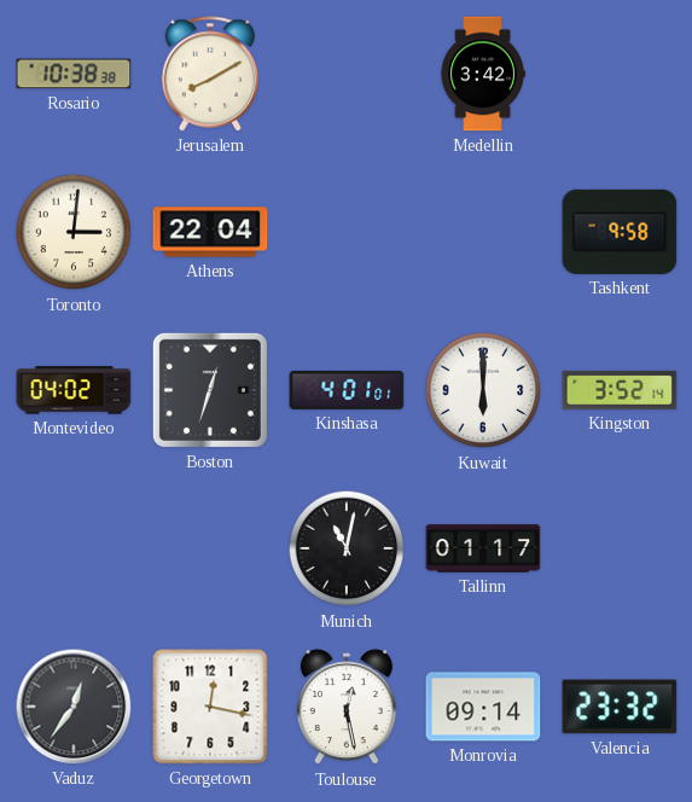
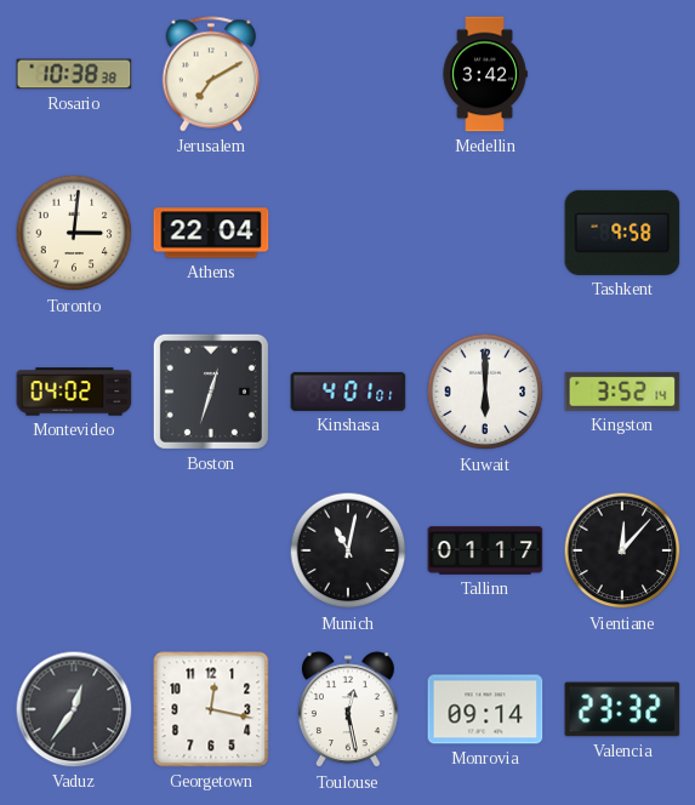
Jerusalem: 8:10 -> 7:10
Vientiane: none -> 12:07
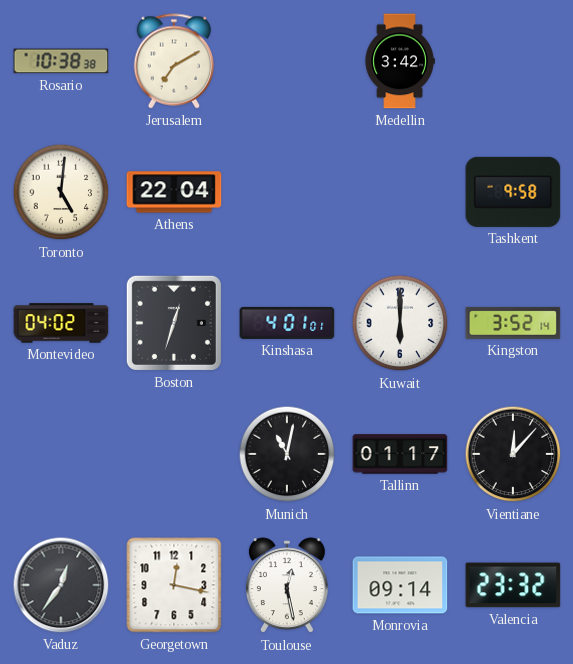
Toronto: 3:01 -> 5:01
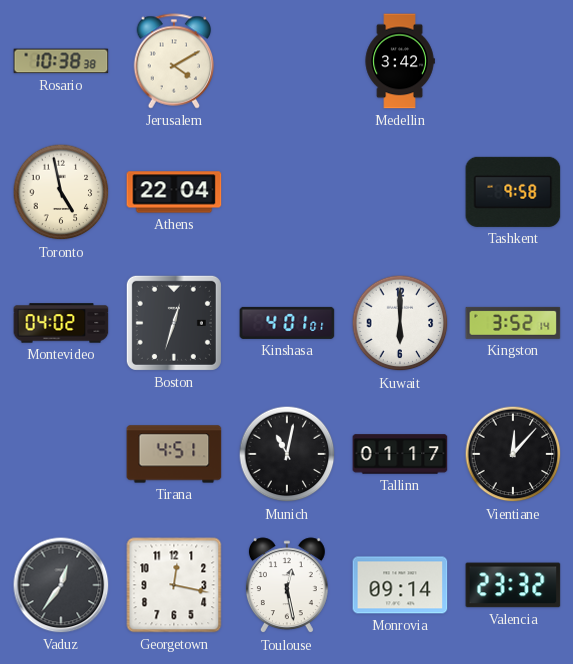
Jerusalem: 7:10 -> 4:10
Toronto: 5:01 -> 4:58
Tirana: none -> 4:51
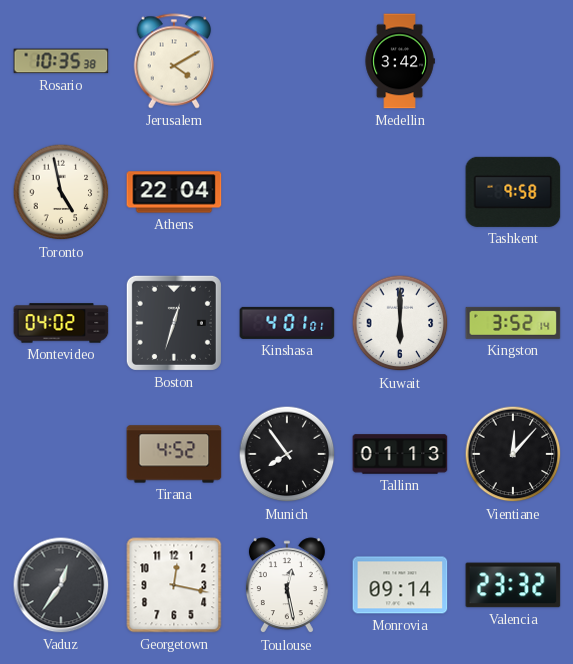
Rosario: 10:38 -> 10:35
Tirana: 4:51 -> 4:52
Munich: 11:02 -> 7:54
Tallinn: 01:17 -> 01:13
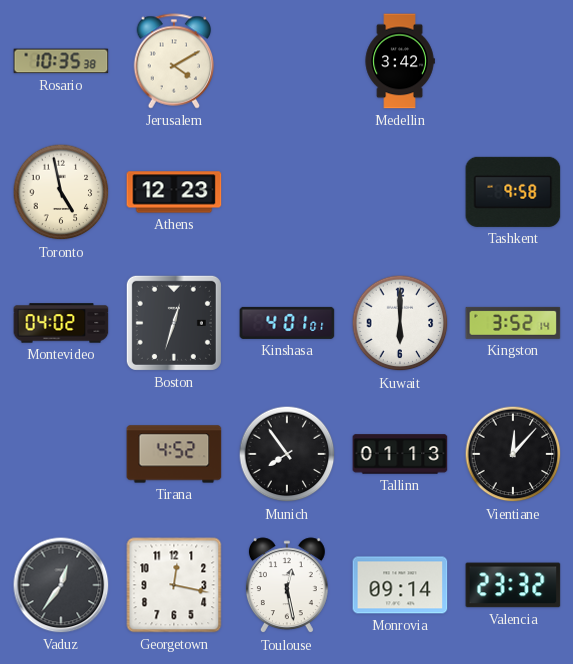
Athens: 22:04 -> 12:23
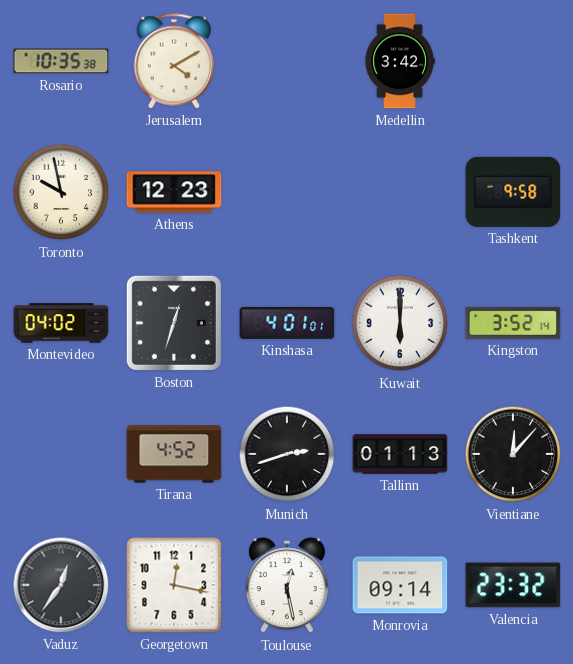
Toronto: 4:58 -> 9:58
Munich: 7:54 -> 2:42
